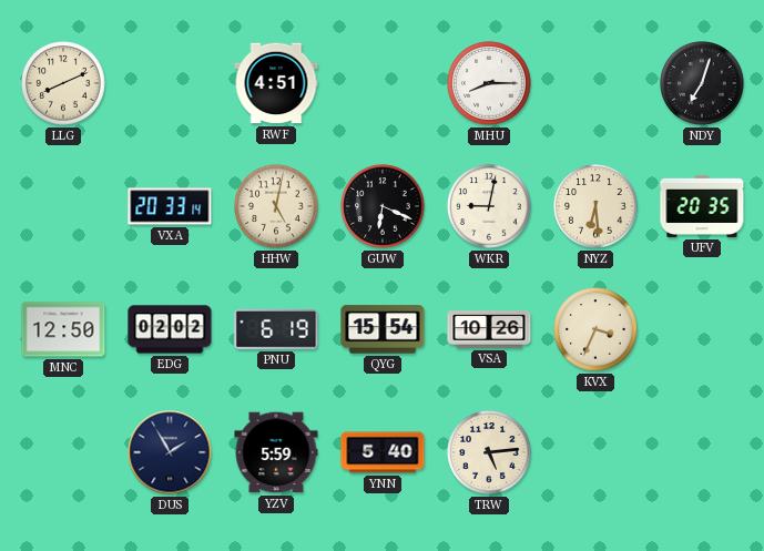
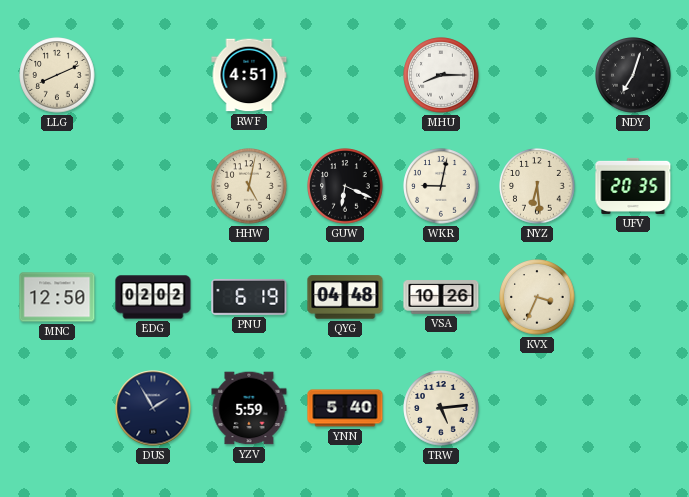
VXA: 20:33 -> none
QYG: 15:54 -> 04:48
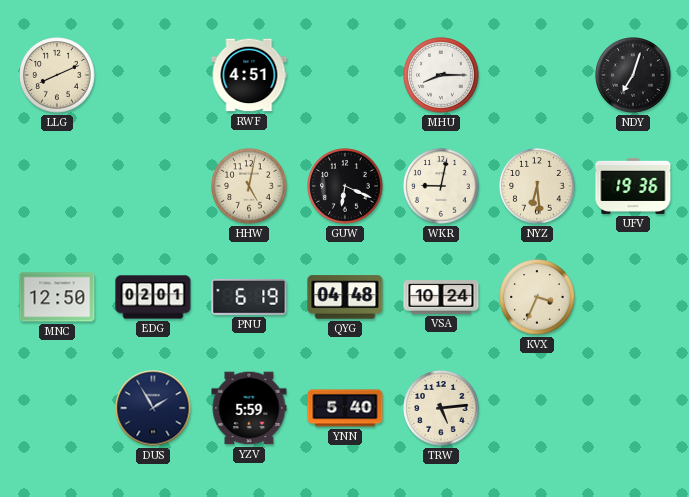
UFV: 20:35 -> 19:36
EDG: 02:02 -> 02:01
VSA: 10:26 -> 10:24
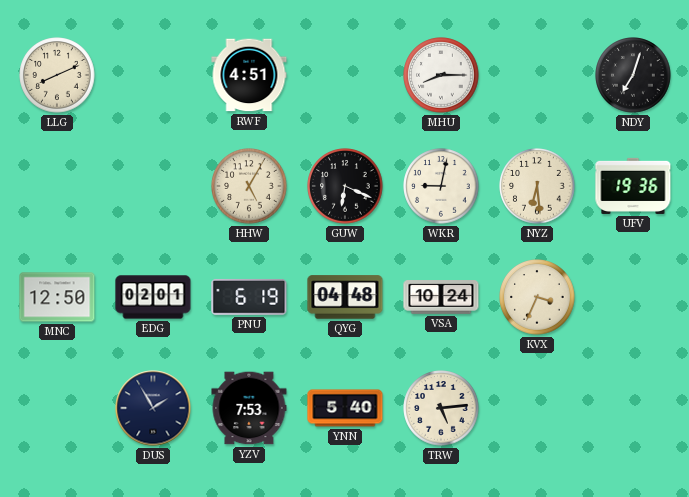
HHW: 5:02 -> 5:05
YZV: 5:59 -> 7:53
